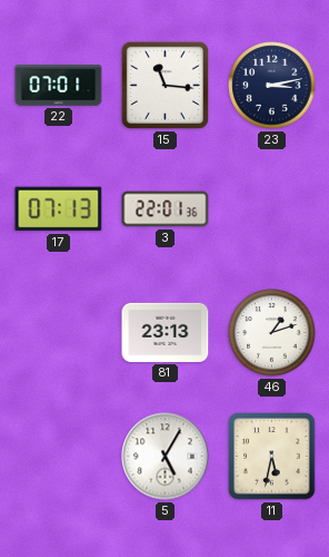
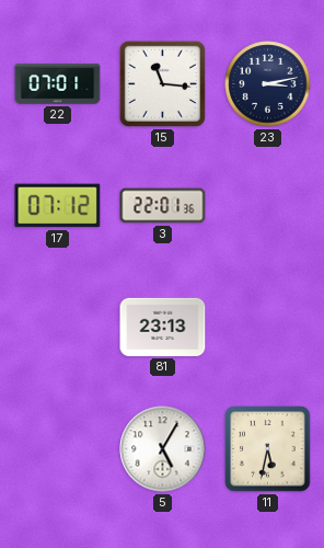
17: 07:13 -> 07:12
46: 1:12 -> none
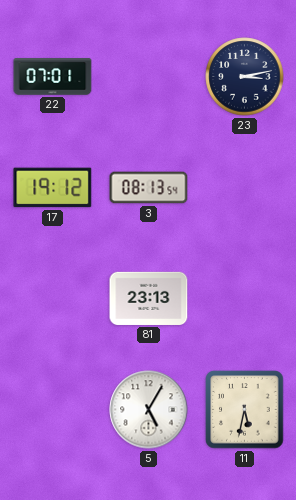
15: 11:16 -> none
17: 07:12 -> 19:12
3: 22:01 -> 08:13
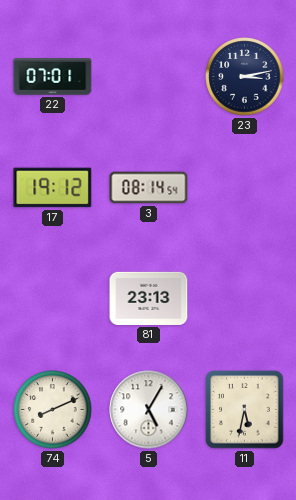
3: 08:13 -> 08:14
74: none -> 8:11
